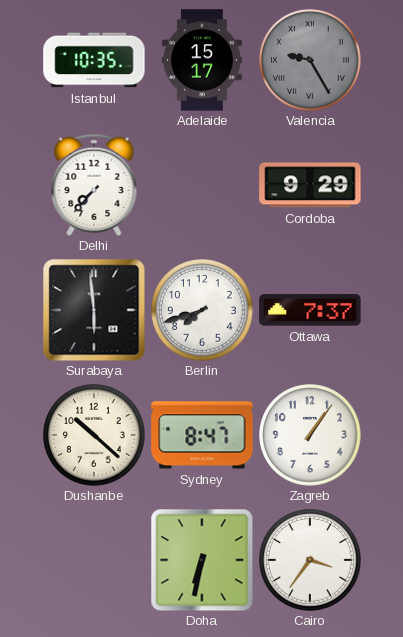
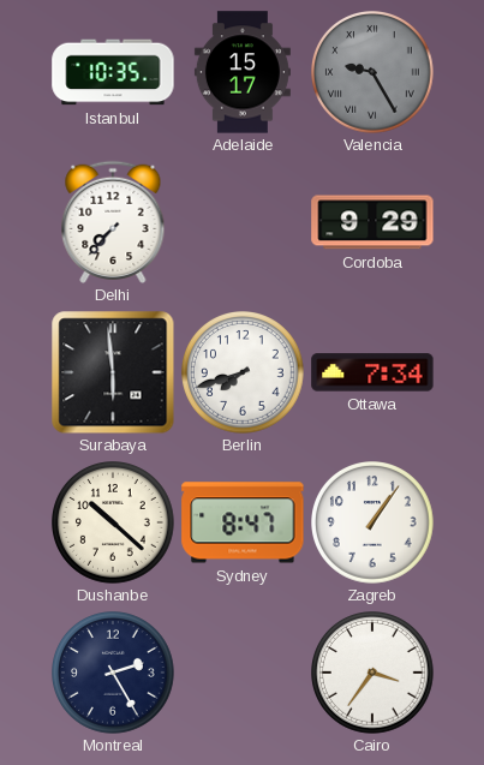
Ottawa: 7:37 -> 7:34
Montreal: none -> 2:25
Doha: 6:32 -> none
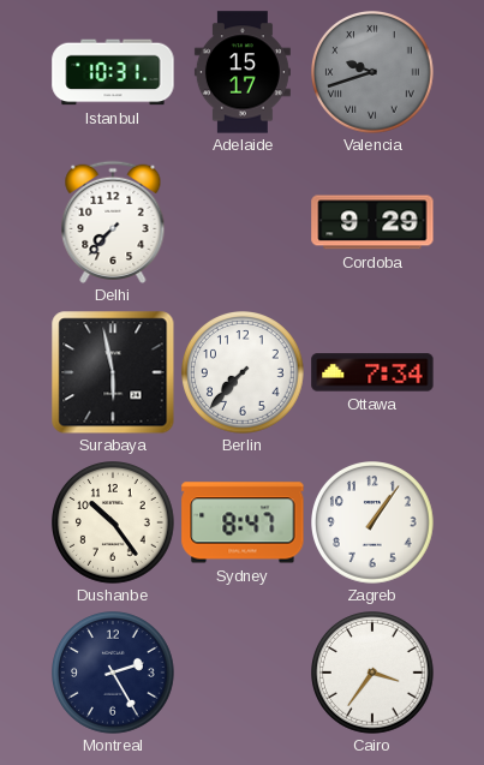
Istanbul: 10:35 -> 10:31
Valencia: 9:25 -> 9:42
Surabaya: 5:59 -> 5:58
Berlin: 7:42 -> 7:37
Dushanbe: 10:22 -> 10:24
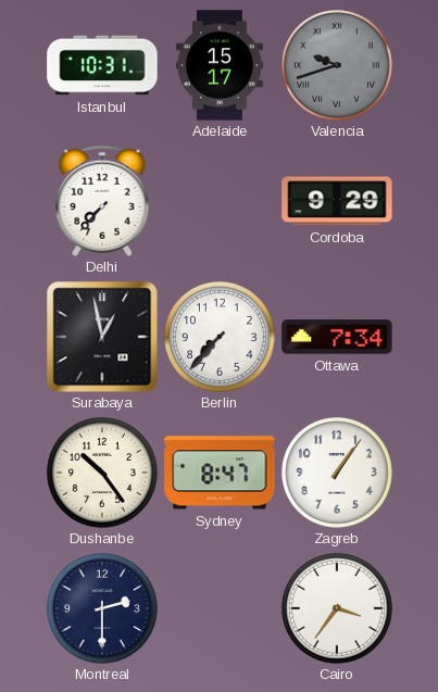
Surabaya: 5:58 -> 12:58
Montreal: 2:25 -> 2:30
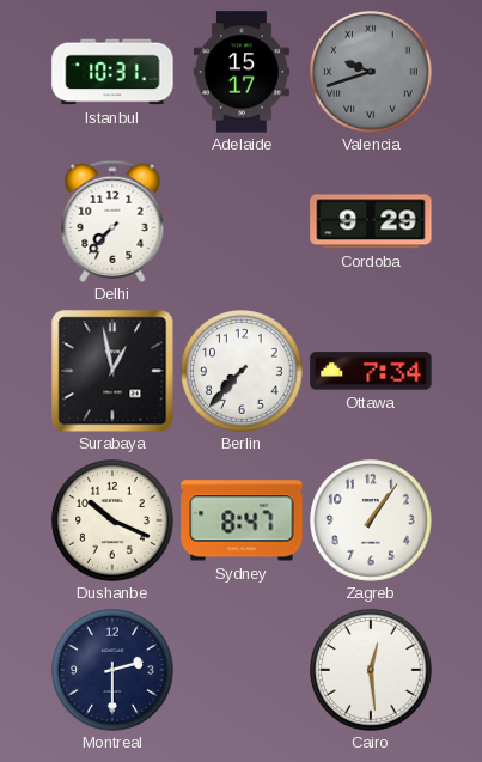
Dushanbe: 10:24 -> 10:19
Cairo: 3:36 -> 12:29
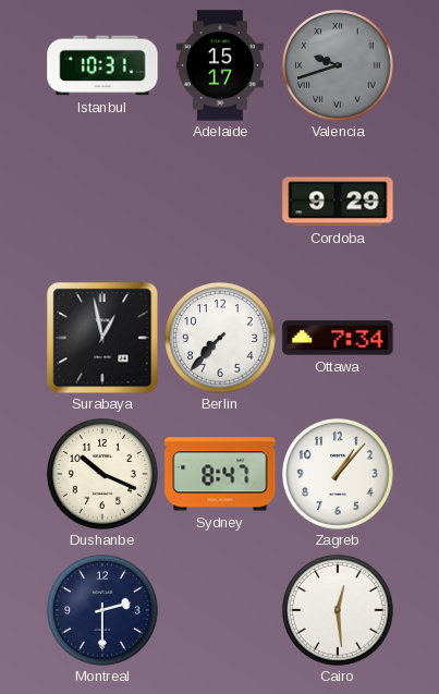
Delhi: 7:37 -> none
Zagreb: 1:06 -> 1:07
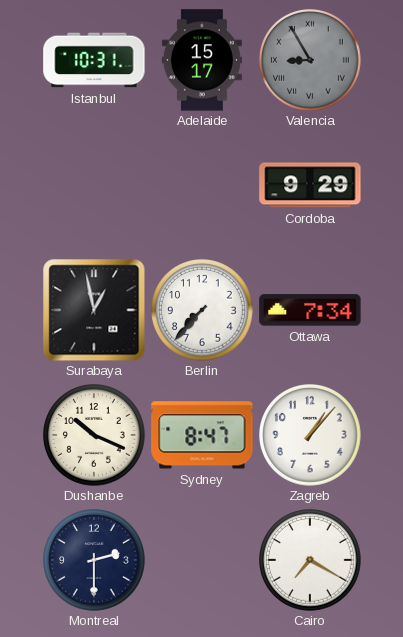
Valencia: 9:42 -> 8:55
Cairo: 12:29 -> 7:20
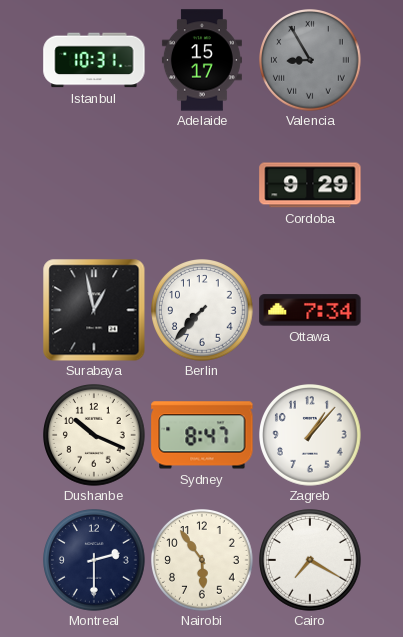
Nairobi: none -> 5:54
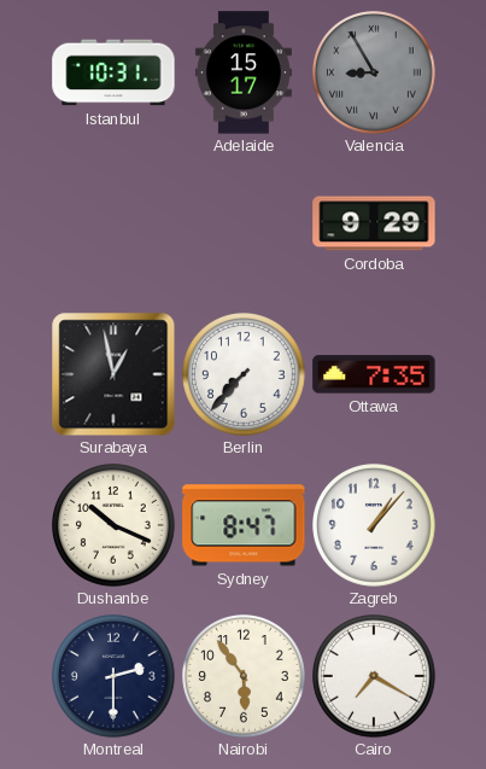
Ottawa: 7:34 -> 7:35
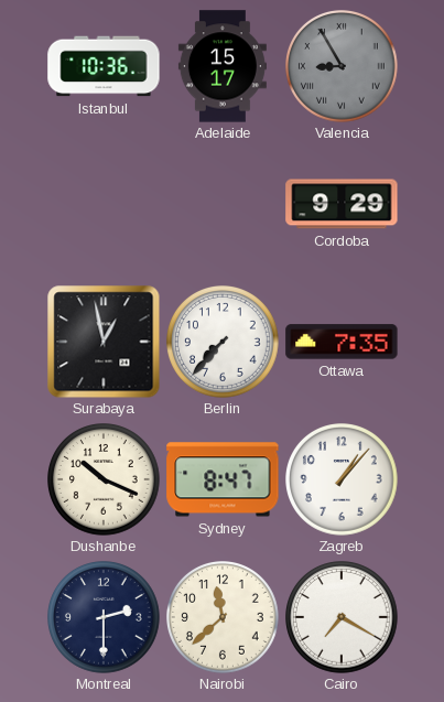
Istanbul: 10:31 -> 10:36
Nairobi: 5:54 -> 11:38
